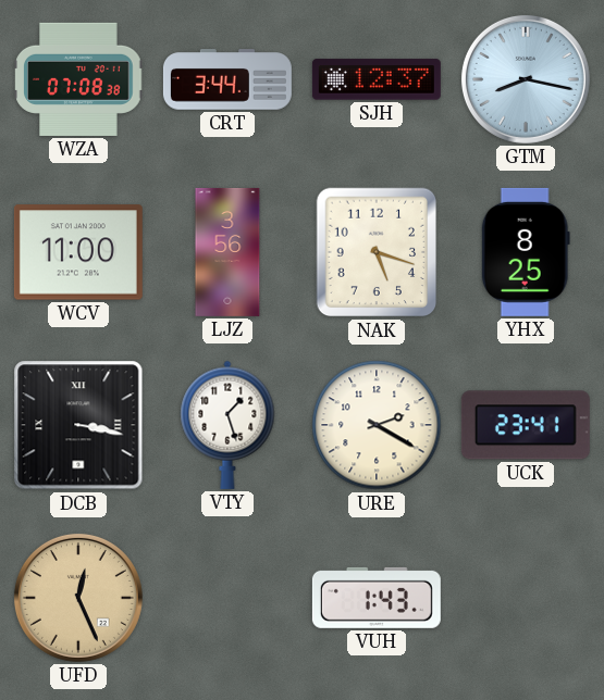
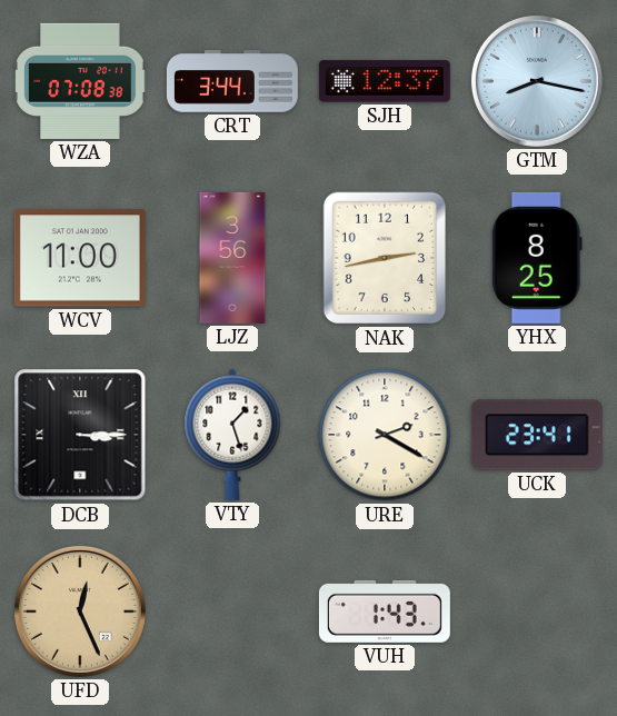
NAK: 5:18 -> 2:43
DCB: 3:17 -> 3:15
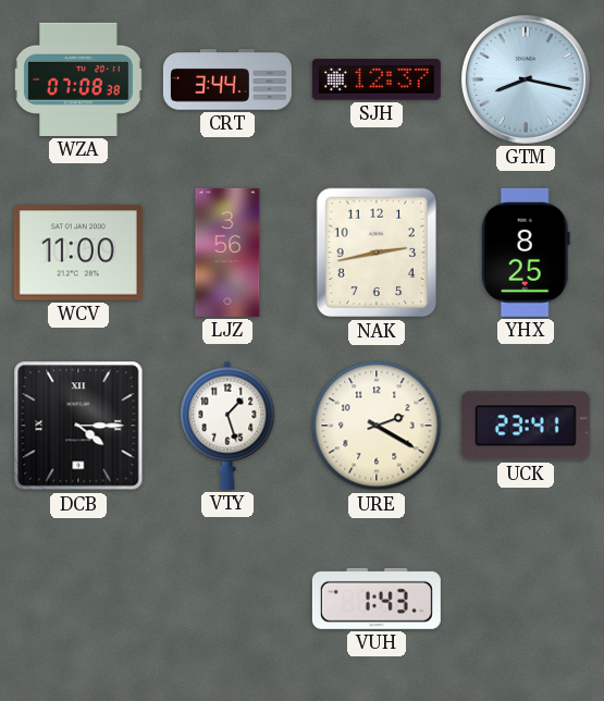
DCB: 3:15 -> 4:15
UFD: 12:26 -> none
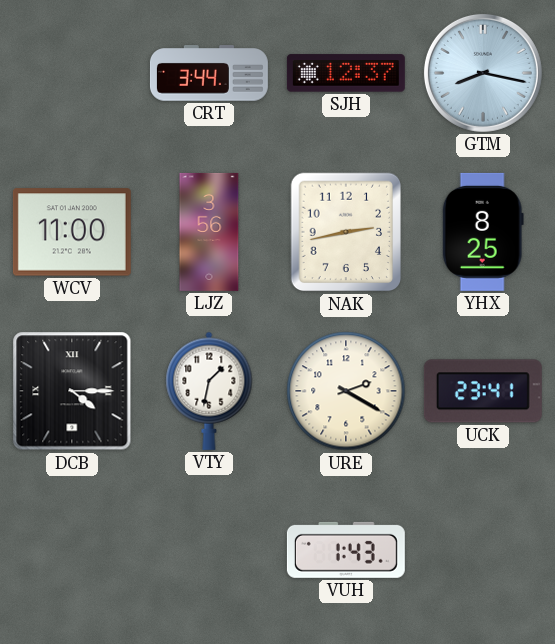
WZA: 07:08 -> none
VTY: 1:27 -> 1:32
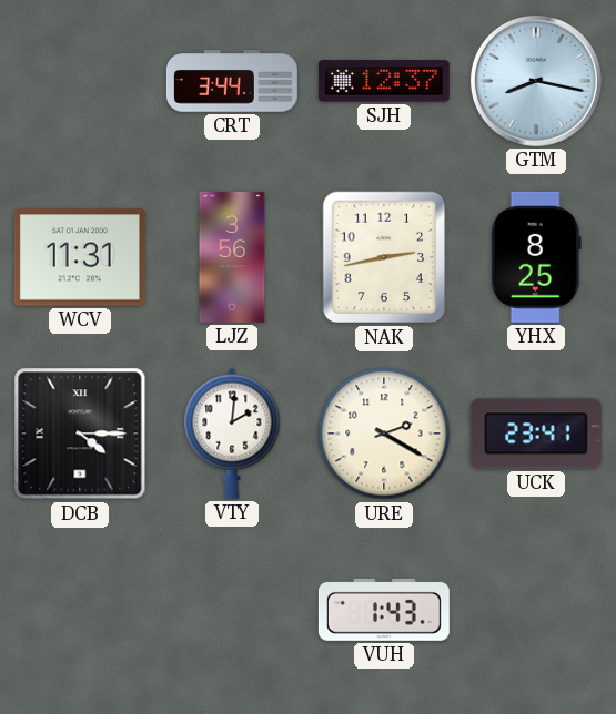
WCV: 11:00 -> 11:31
VTY: 1:32 -> 2:01
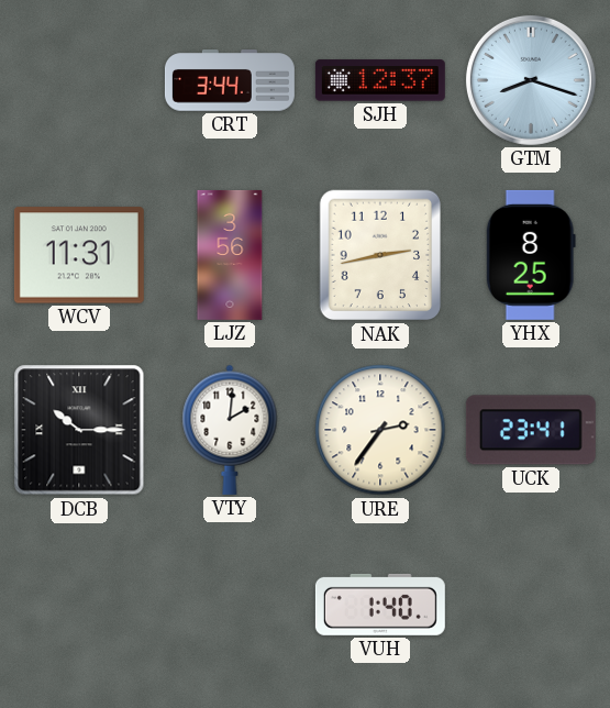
GTM: 8:17 -> 8:18
DCB: 4:15 -> 10:15
URE: 2:20 -> 2:36
VUH: 1:43 -> 1:40
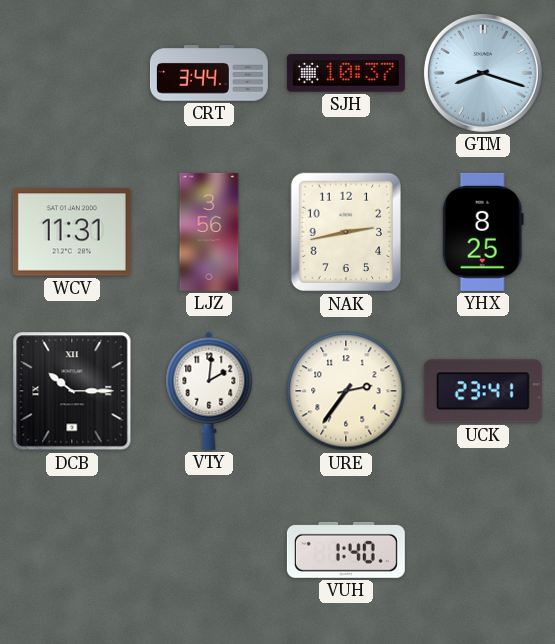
SJH: 12:37 -> 10:37
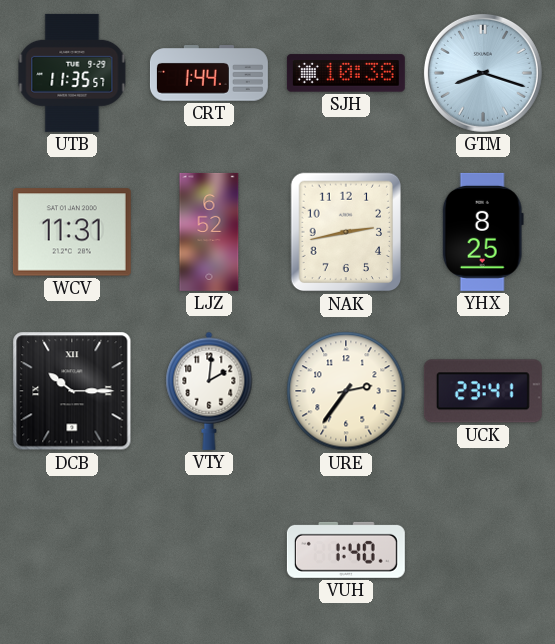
UTB: none -> 11:35
CRT: 3:44 -> 1:44
SJH: 10:37 -> 10:38
LJZ: 3:56 -> 6:52
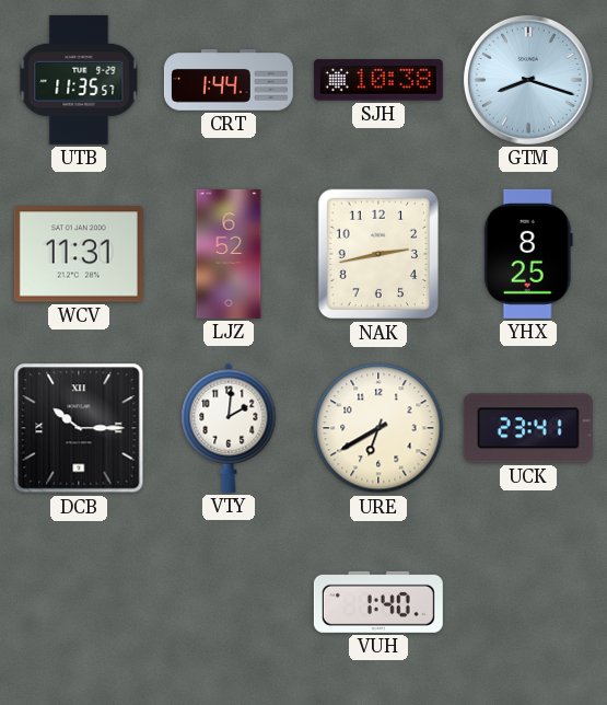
URE: 2:36 -> 6:40
